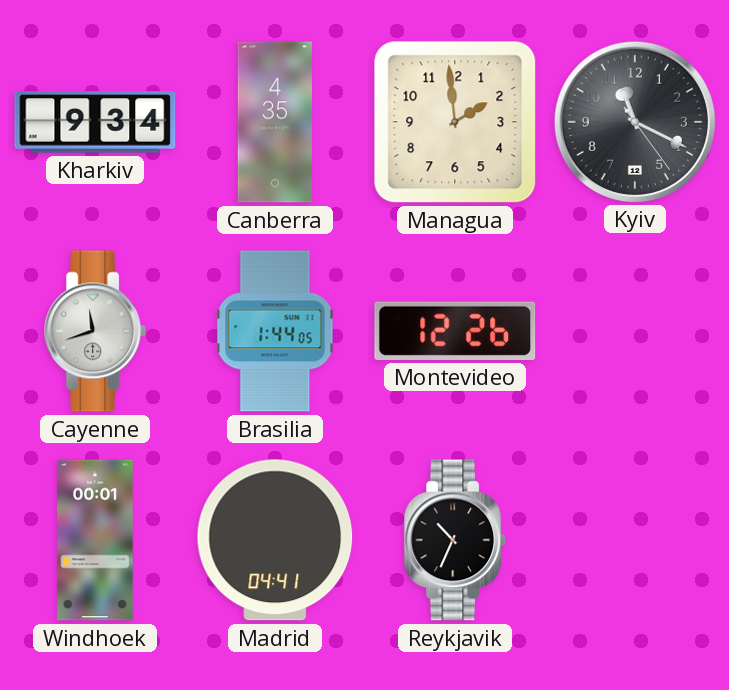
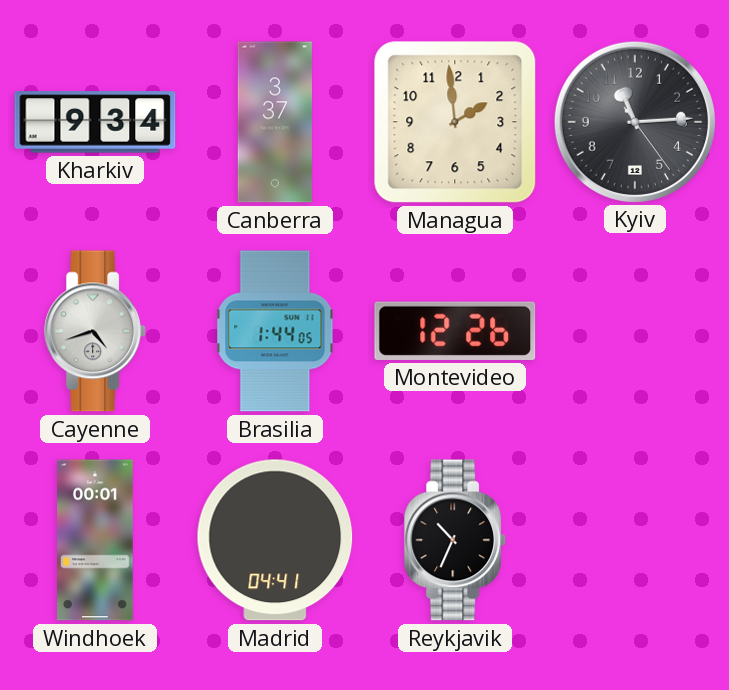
Canberra: 4:35 -> 3:37
Kyiv: 11:19 -> 11:14
Cayenne: 11:42 -> 4:42
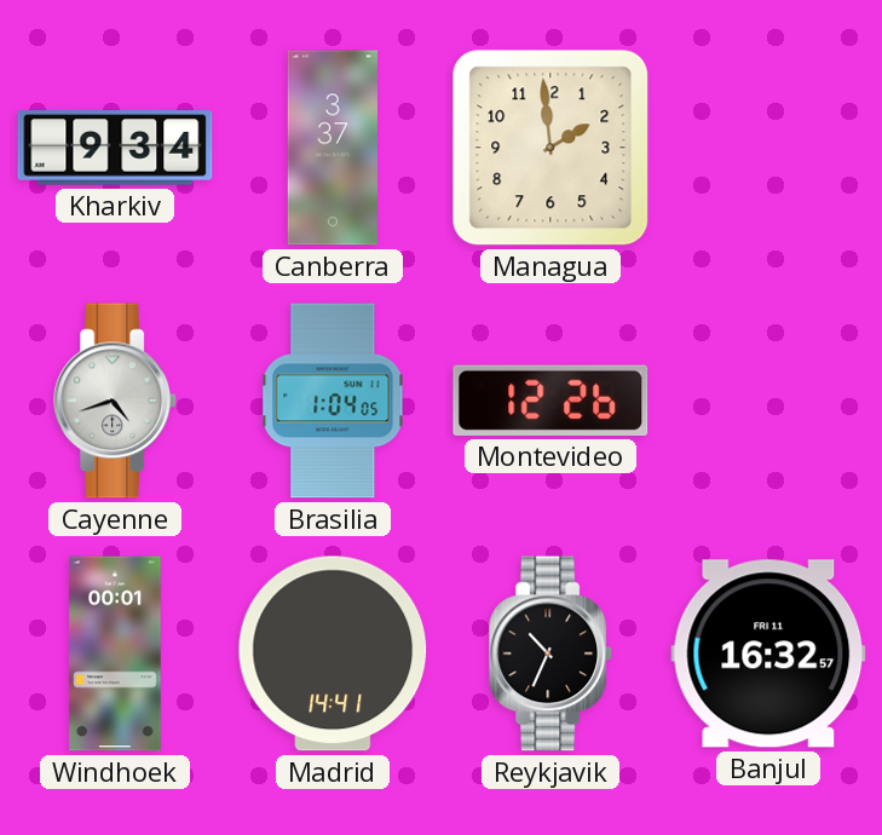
Kyiv: 11:14 -> none
Brasilia: 1:44 -> 1:04
Madrid: 04:41 -> 14:41
Banjul: none -> 16:32
